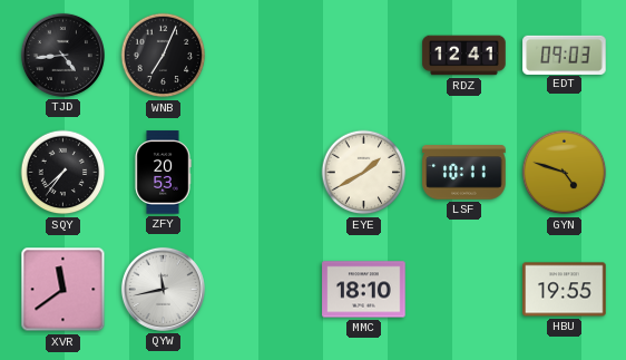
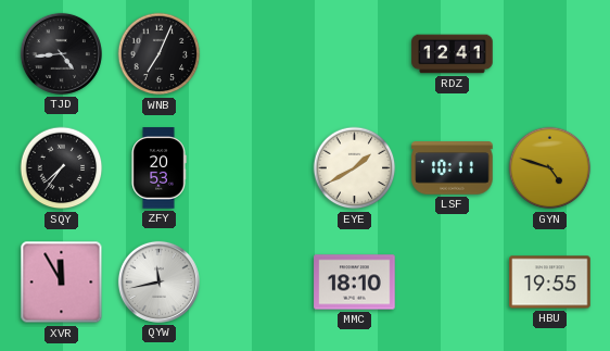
EDT: 09:03 -> none
XVR: 11:39 -> 11:55
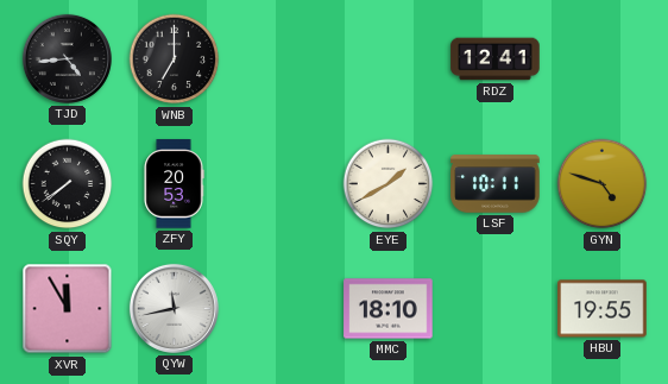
WNB: 7:04 -> 7:00
SQY: 7:36 -> 7:39
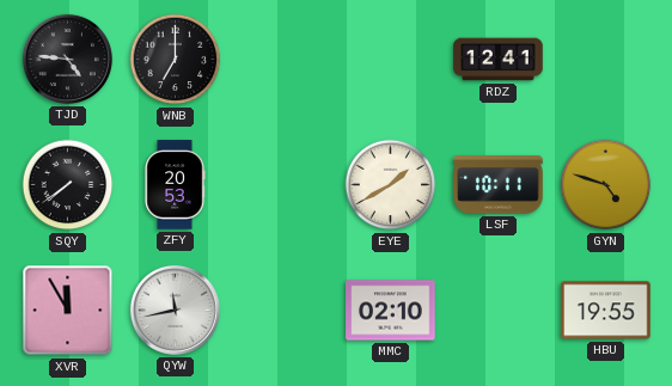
TJD: 4:44 -> 4:46
MMC: 18:10 -> 02:10
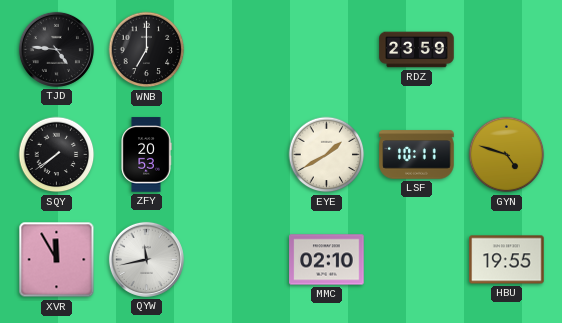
RDZ: 12:41 -> 23:59
